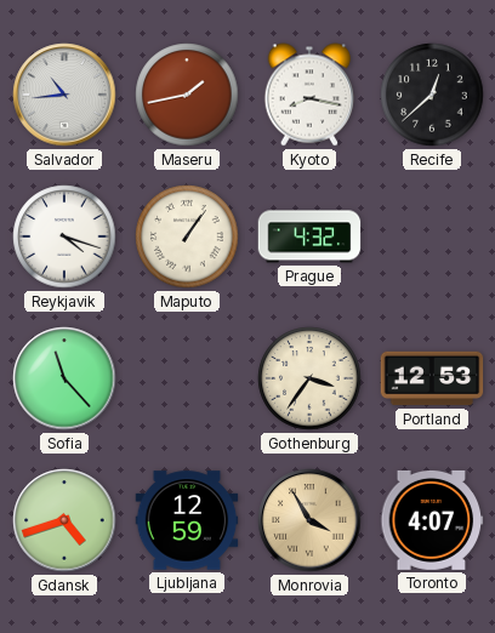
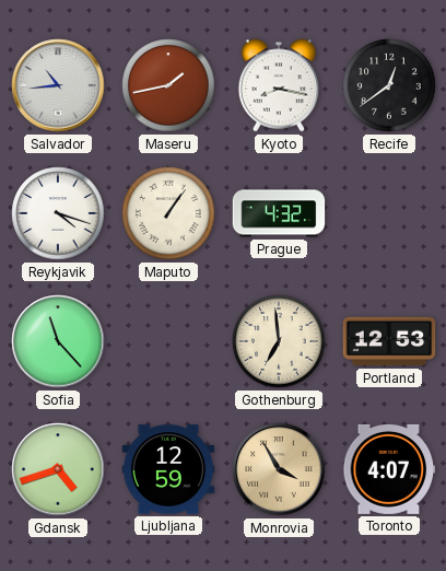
Recife: 12:38 -> 12:39
Gothenburg: 3:36 -> 6:59
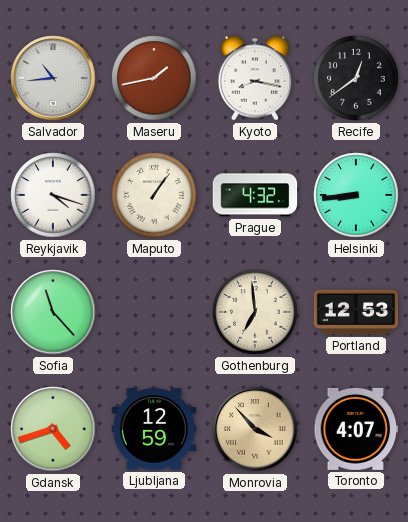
Helsinki: none -> 8:44
Monrovia: 3:55 -> 3:53
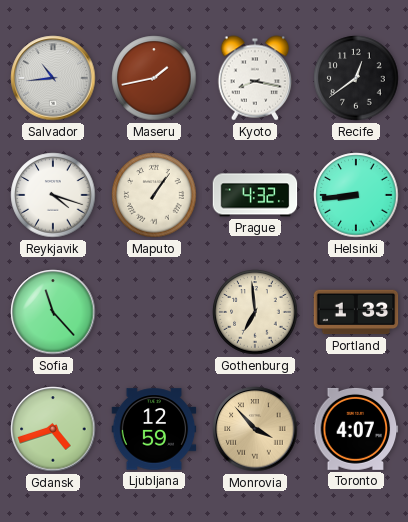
Portland: 12:53 -> 1:33
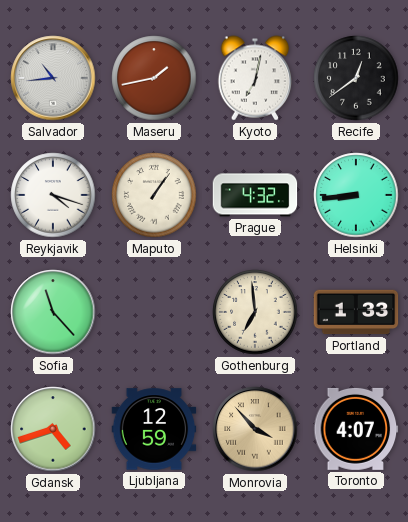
Kyoto: 8:17 -> 7:02
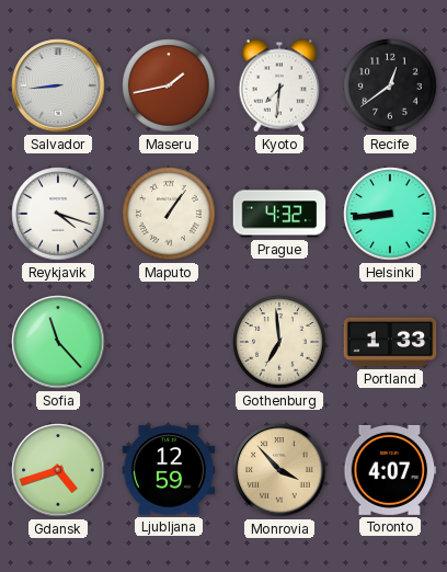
Salvador: 10:44 -> 8:44
Kyoto: 7:02 -> 7:31
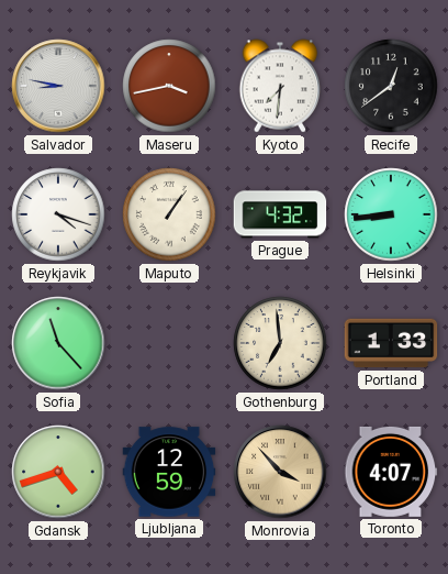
Salvador: 8:44 -> 8:47
Maseru: 1:43 -> 3:43
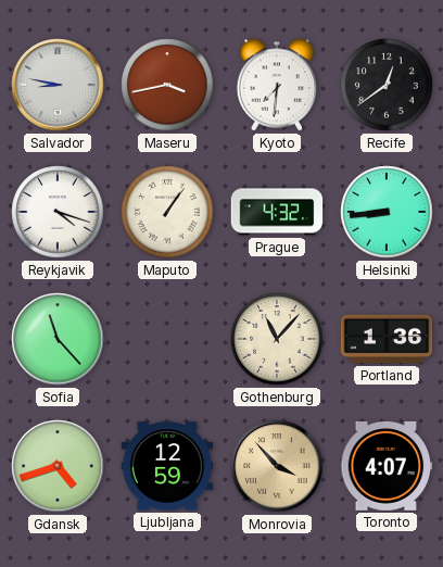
Gothenburg: 6:59 -> 11:07
Portland: 1:33 -> 1:36
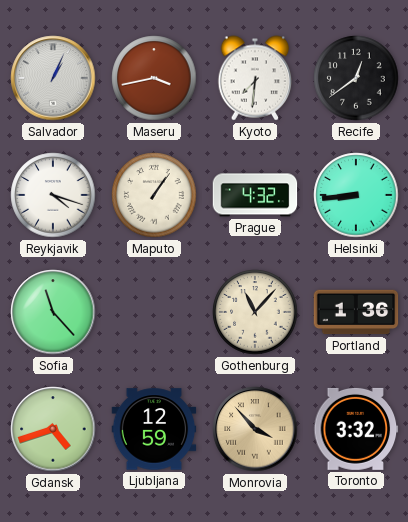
Salvador: 8:47 -> 1:04
Toronto: 4:07 -> 3:32
